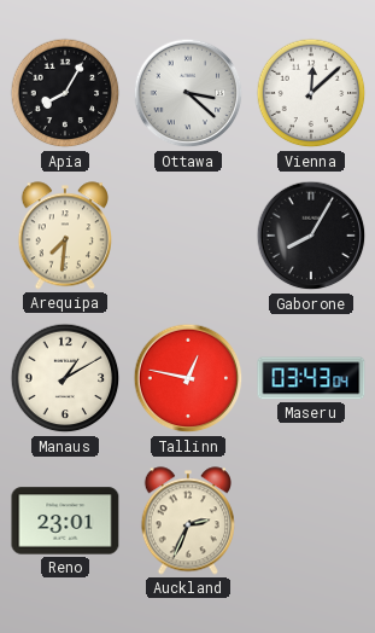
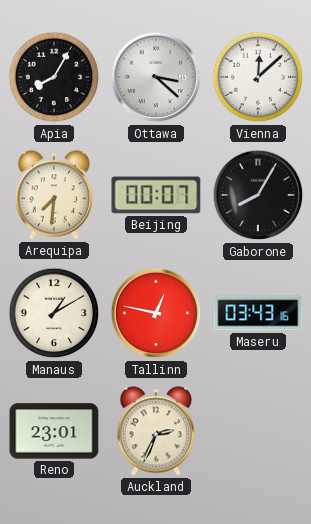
Beijing: none -> 00:07
Maseru: 03:43:04 -> 03:43:16
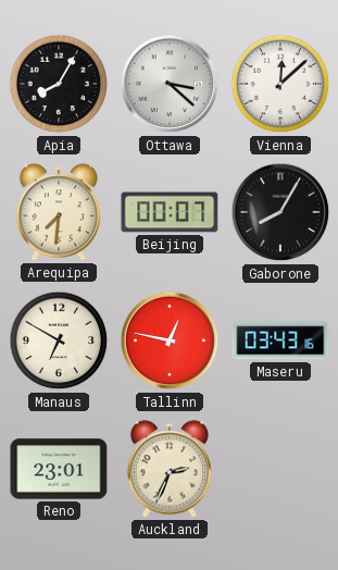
Manaus: 1:10 -> 6:50
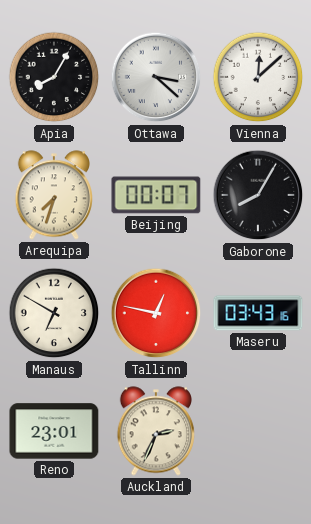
Arequipa: 7:31 -> 7:33
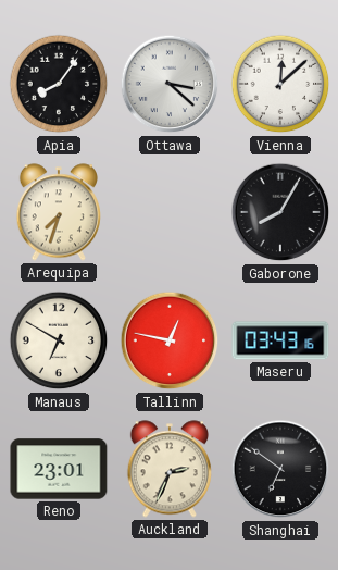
Apia: 8:05 -> 8:06
Beijing: 00:07 -> none
Shanghai: none -> 6:51
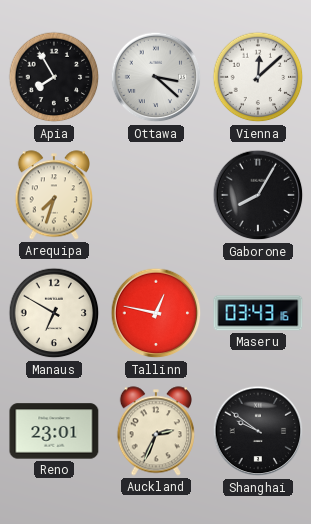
Apia: 8:06 -> 7:55
Shanghai: 6:51 -> 9:51
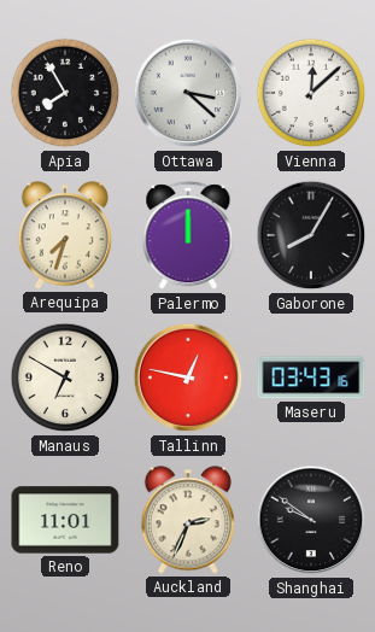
Palermo: none -> 12:00
Reno: 23:01 -> 11:01
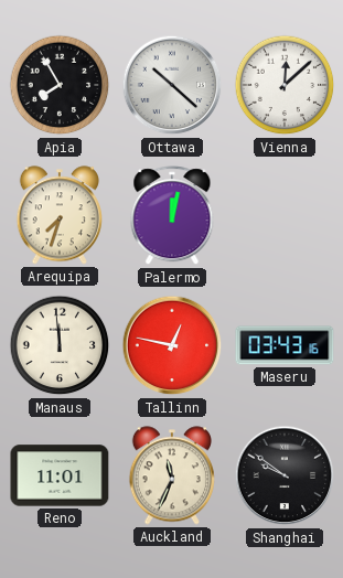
Ottawa: 3:22 -> 10:22
Palermo: 12:00 -> 12:02
Gaborone: 8:05 -> none
Manaus: 6:50 -> 11:59
Auckland: 2:34 -> 11:34
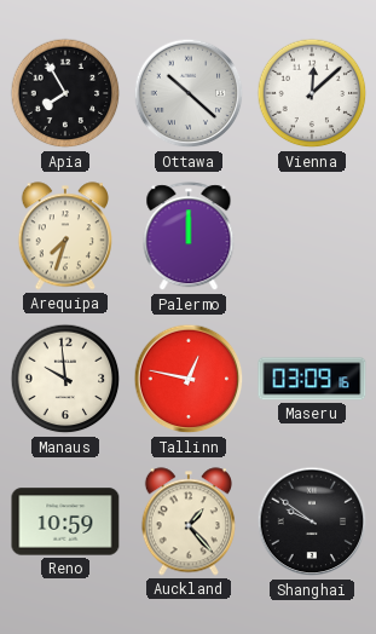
Palermo: 12:02 -> 12:00
Manaus: 11:59 -> 9:59
Maseru: 03:43 -> 03:09
Reno: 11:01 -> 10:59
Auckland: 11:34 -> 1:23
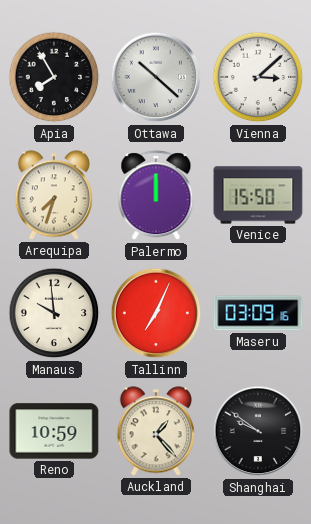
Vienna: 12:08 -> 3:08
Venice: none -> 15:50
Tallinn: 12:47 -> 7:04
